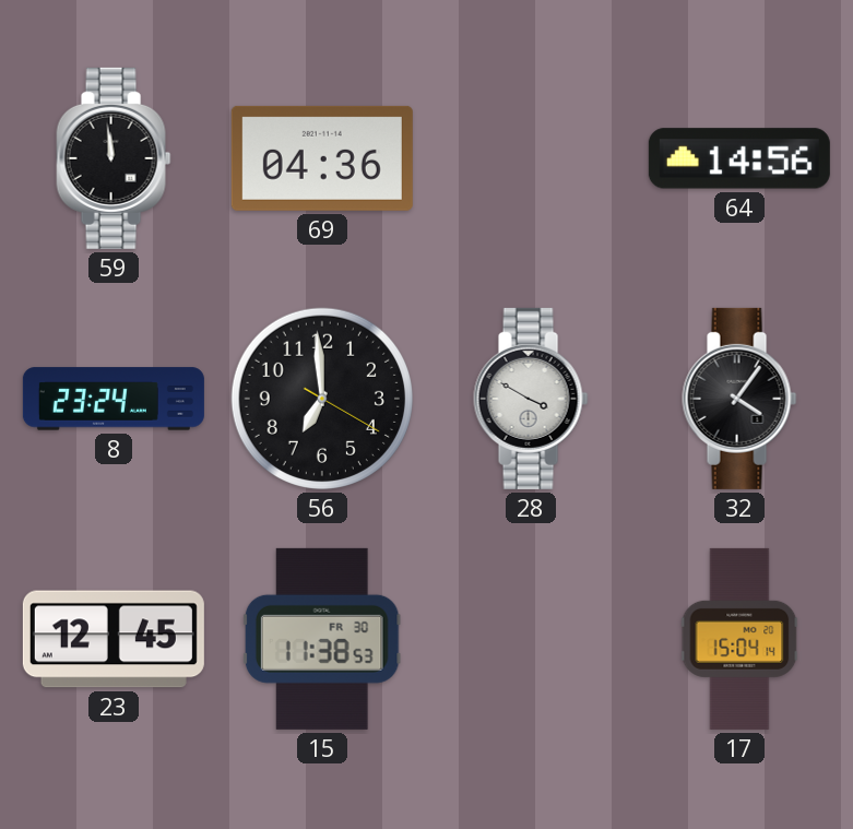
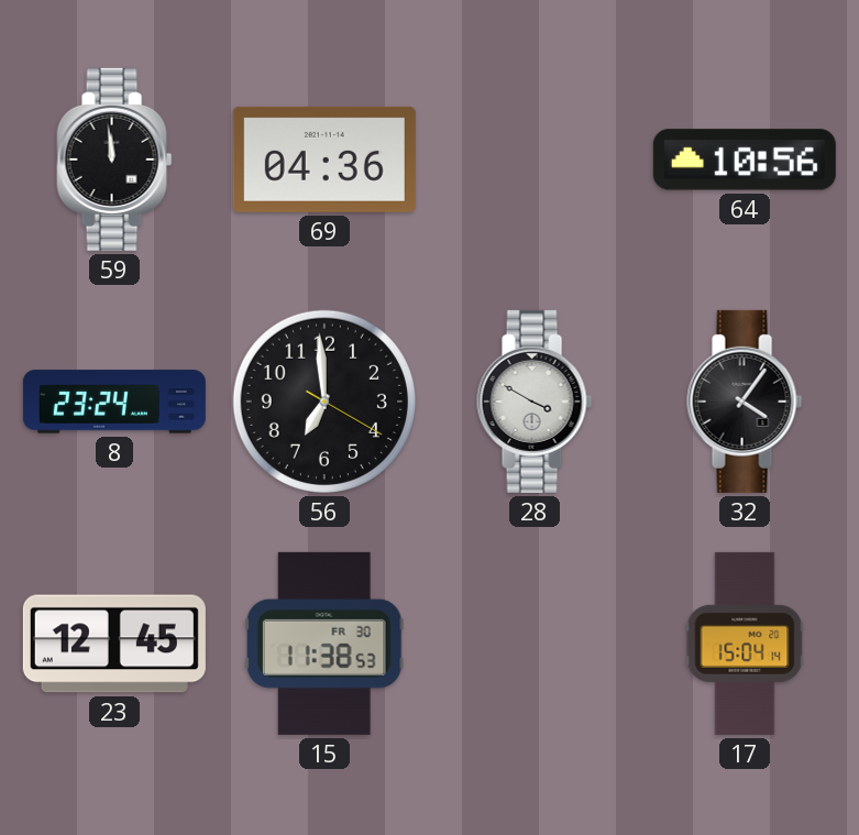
64: 14:56 -> 10:56
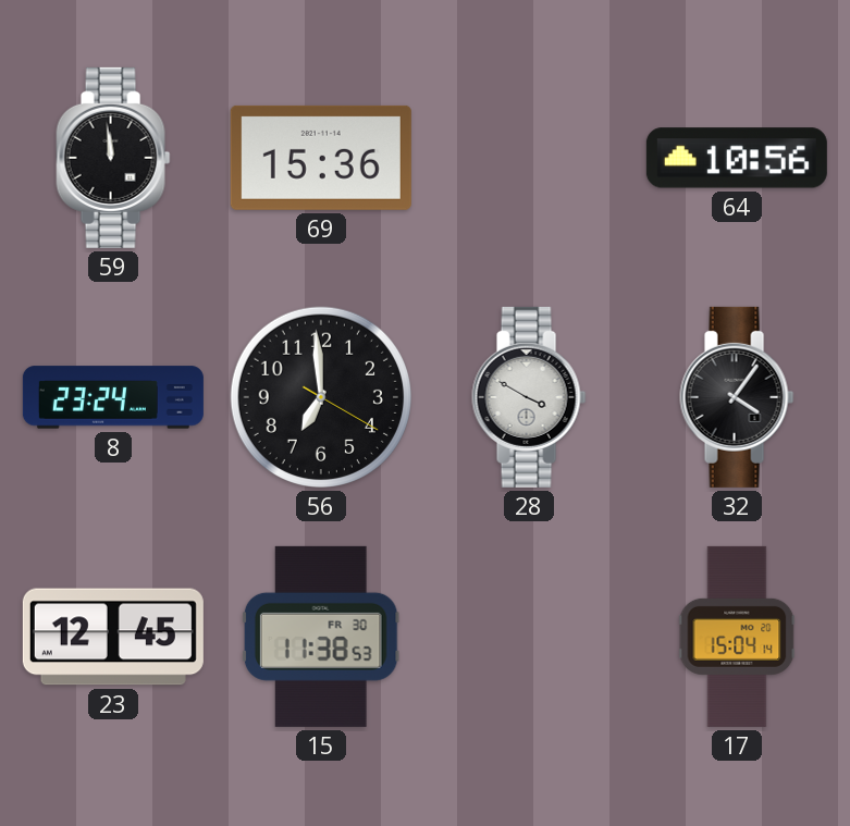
69: 04:36 -> 15:36
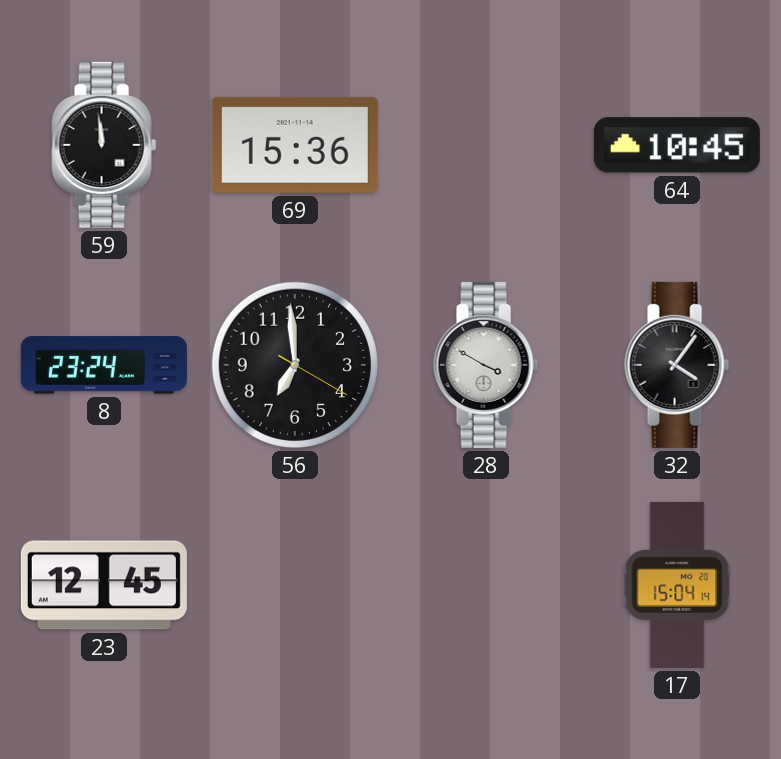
64: 10:56 -> 10:45
15: 11:38 -> none
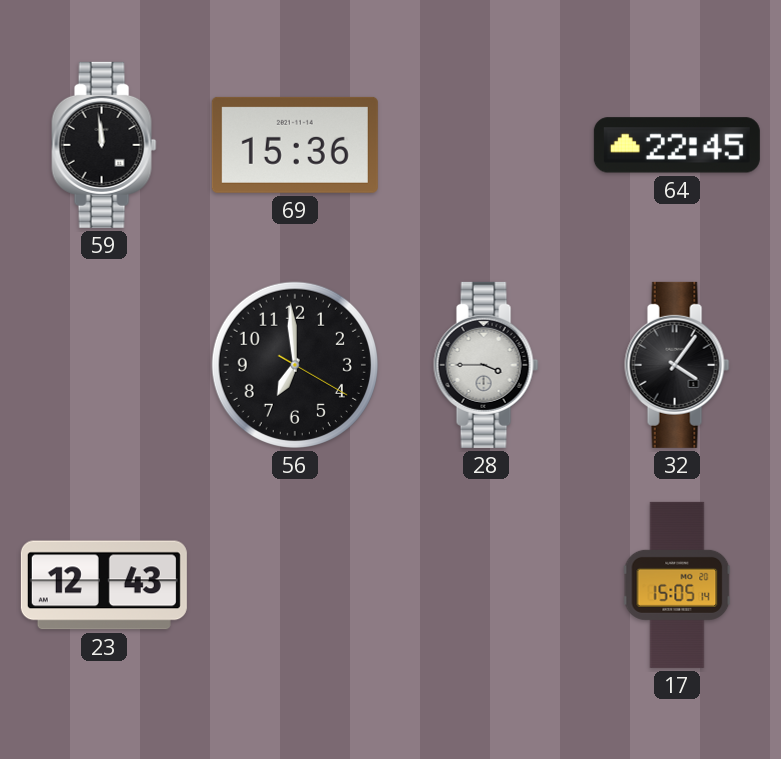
64: 10:45 -> 22:45
8: 23:24 -> none
28: 3:50 -> 3:45
23: 12:45 -> 12:43
17: 15:04 -> 15:05
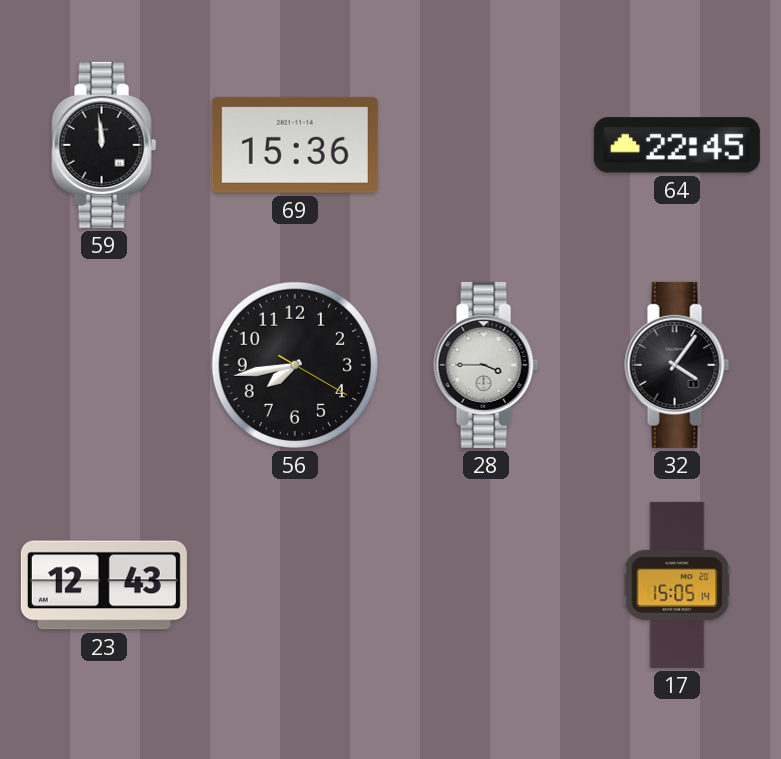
56: 6:59 -> 7:43
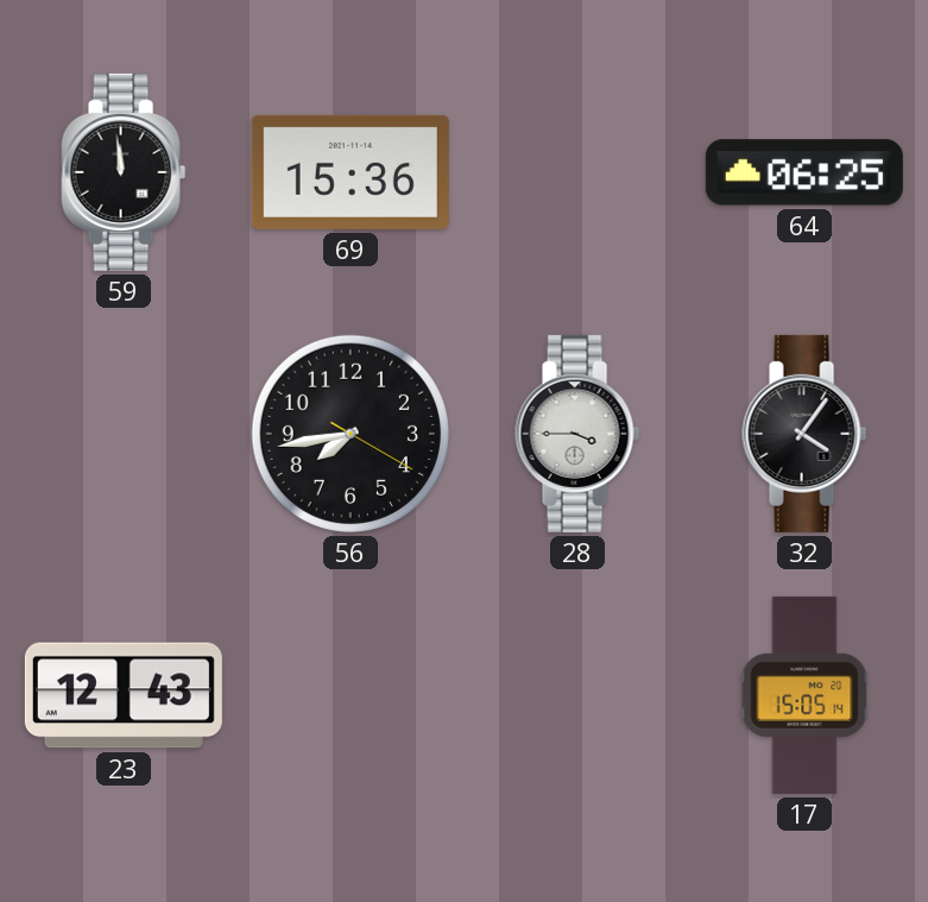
64: 22:45 -> 06:25
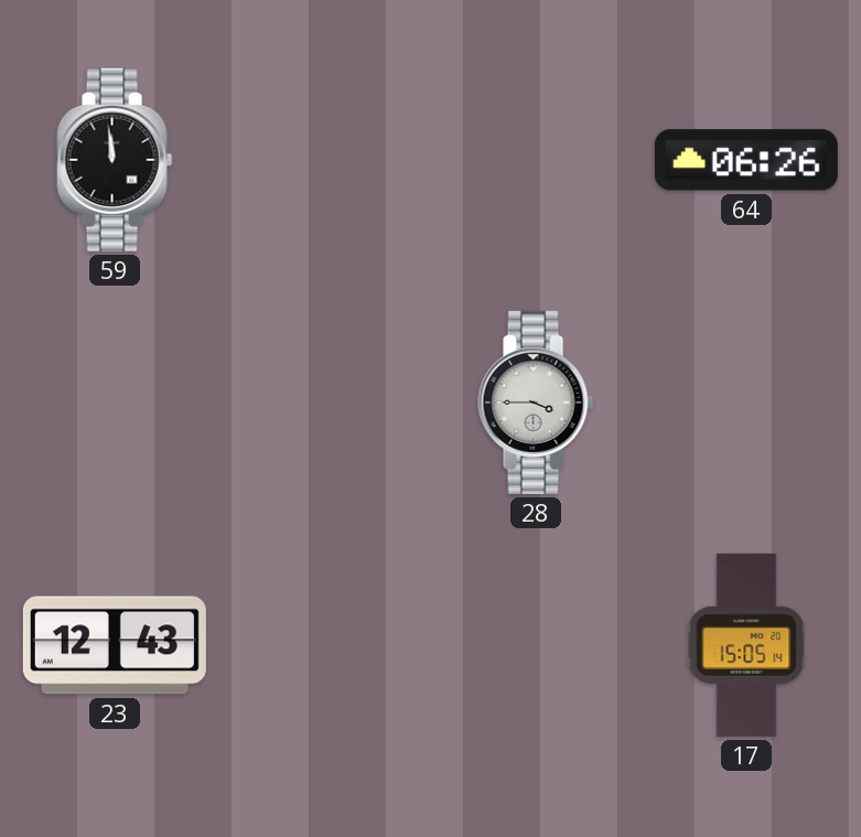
69: 15:36 -> none
64: 06:25 -> 06:26
56: 7:43 -> none
32: 4:06 -> none
